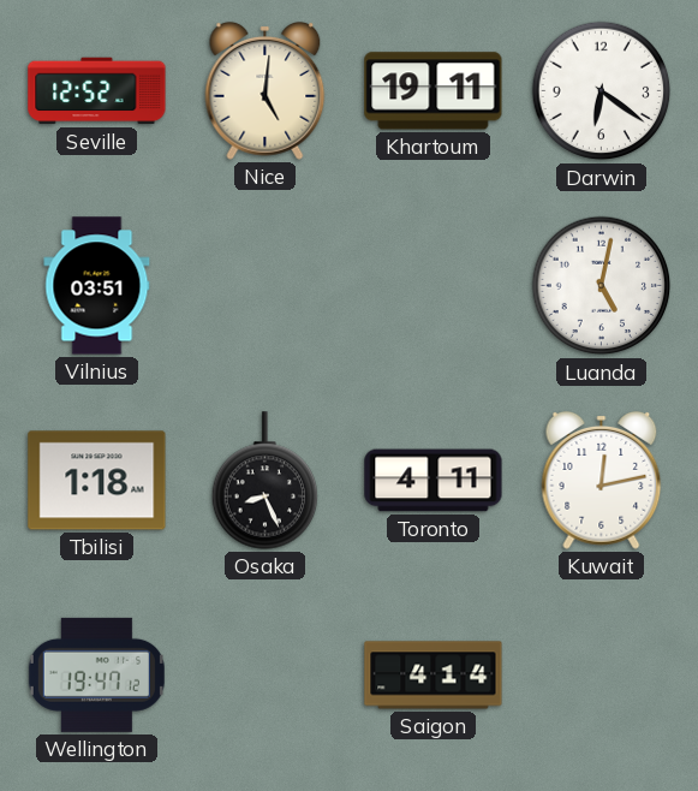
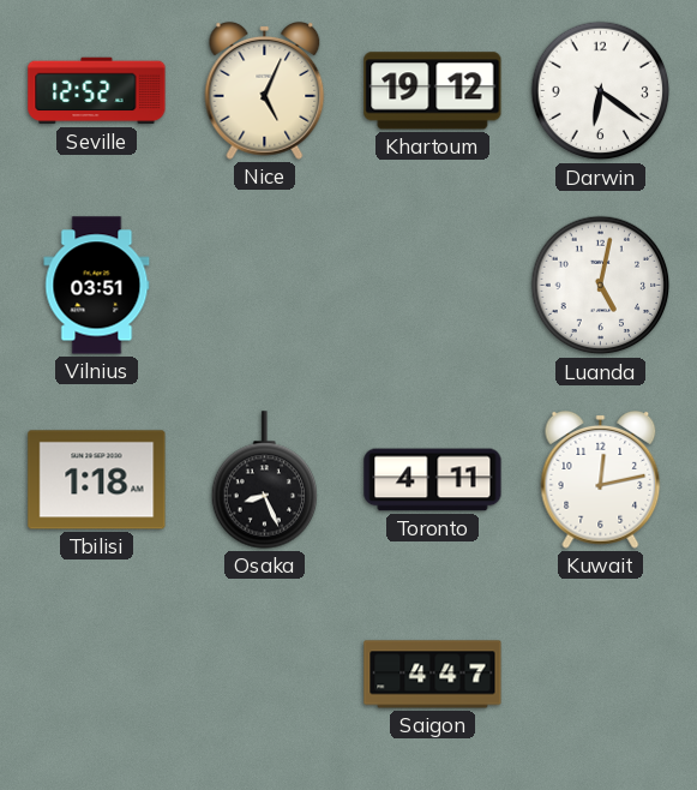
Nice: 5:01 -> 5:04
Khartoum: 19:11 -> 19:12
Wellington: 19:47 -> none
Saigon: 4:14 -> 4:47
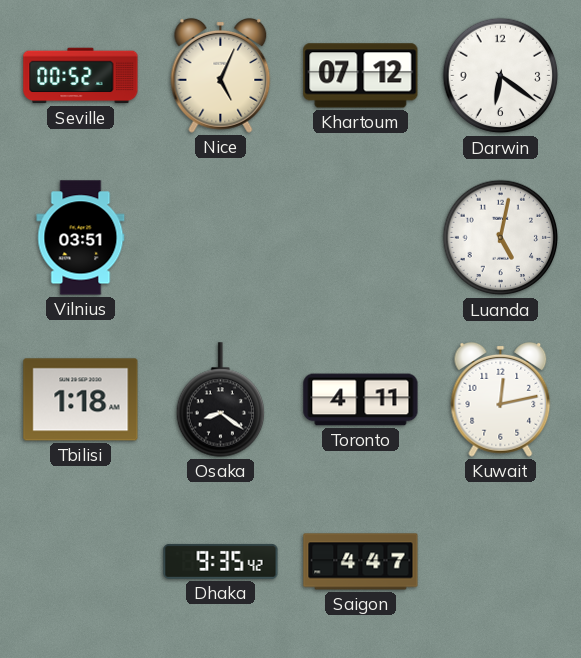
Seville: 12:52 -> 00:52
Khartoum: 19:12 -> 07:12
Osaka: 8:26 -> 8:21
Dhaka: none -> 9:35
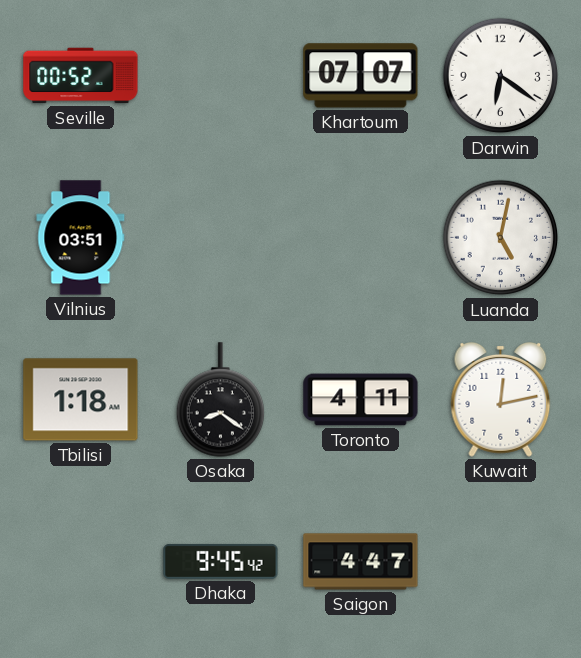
Nice: 5:04 -> none
Khartoum: 07:12 -> 07:07
Dhaka: 9:35 -> 9:45
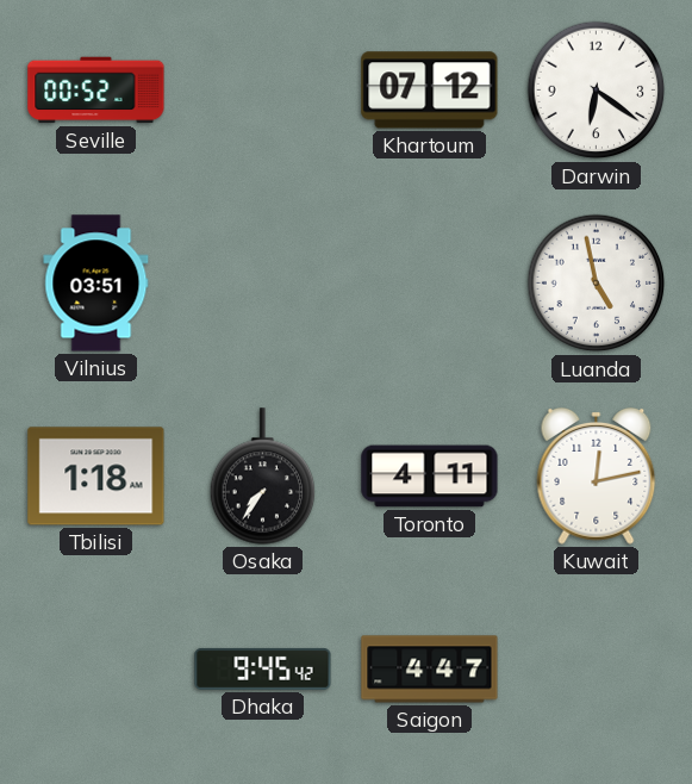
Khartoum: 07:07 -> 07:12
Luanda: 5:02 -> 4:58
Osaka: 8:21 -> 7:36
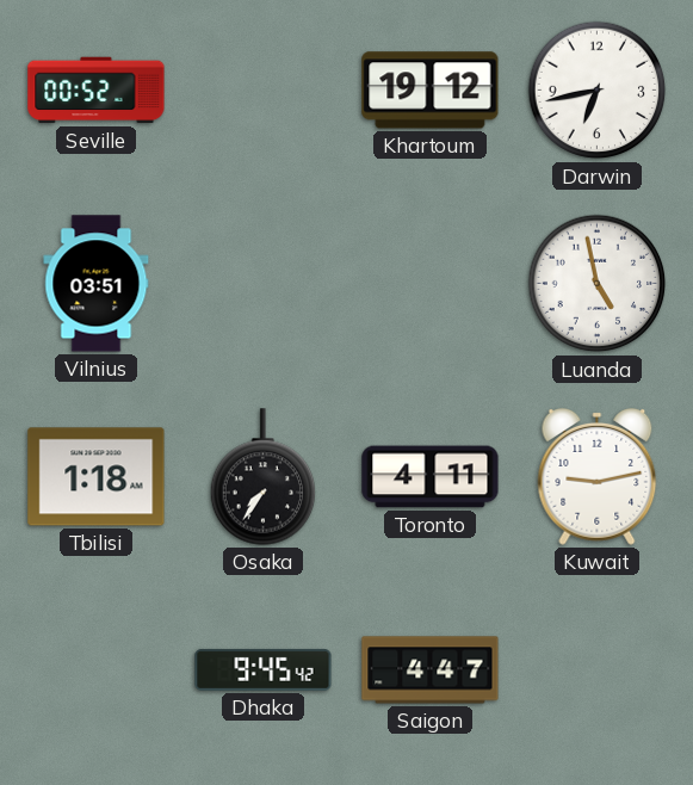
Khartoum: 07:12 -> 19:12
Darwin: 6:21 -> 6:43
Kuwait: 12:13 -> 9:13
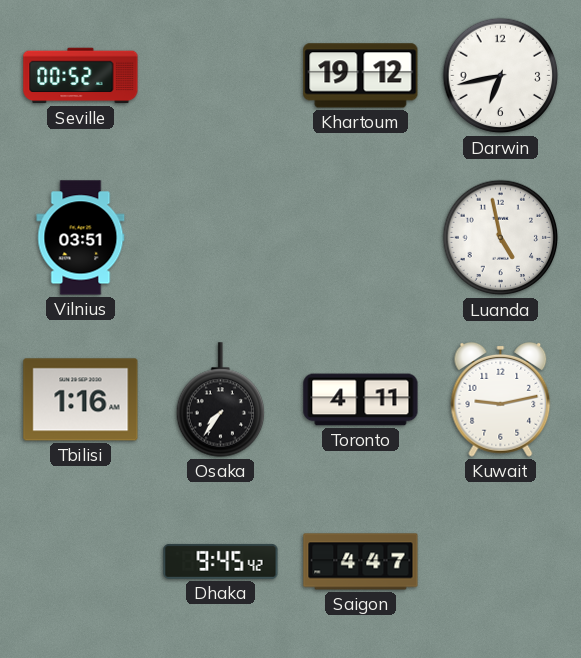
Tbilisi: 1:18 -> 1:16
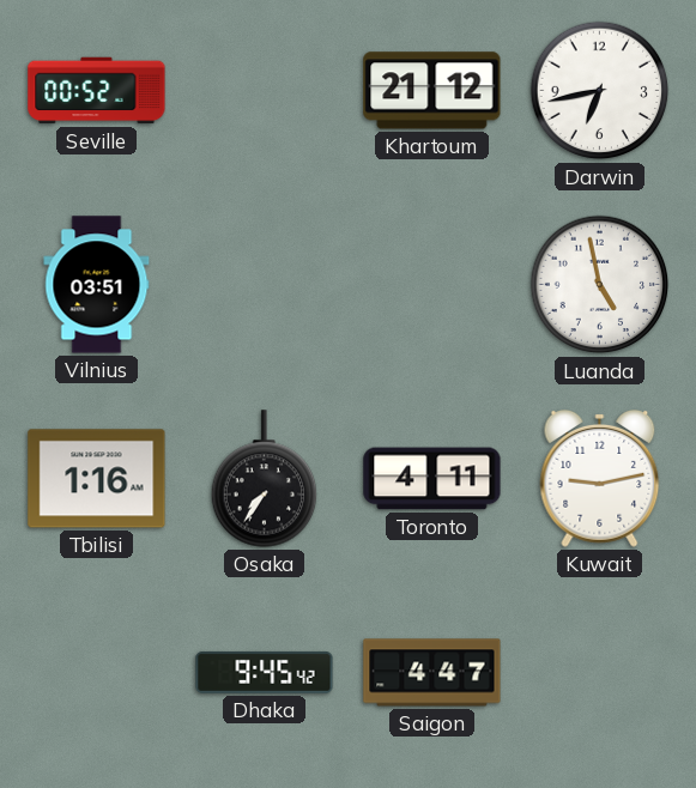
Khartoum: 19:12 -> 21:12
